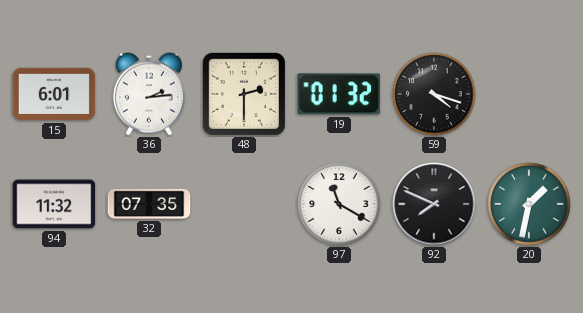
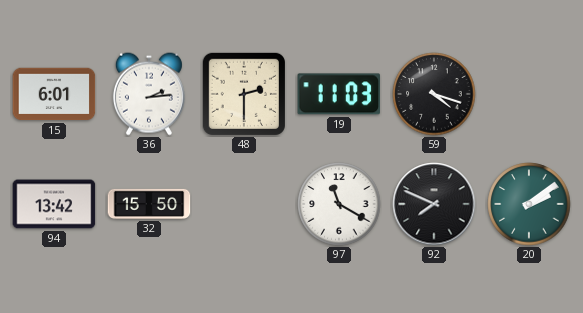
19: 01:32 -> 11:03
94: 11:32 -> 13:42
32: 07:35 -> 15:50
20: 1:32 -> 2:09
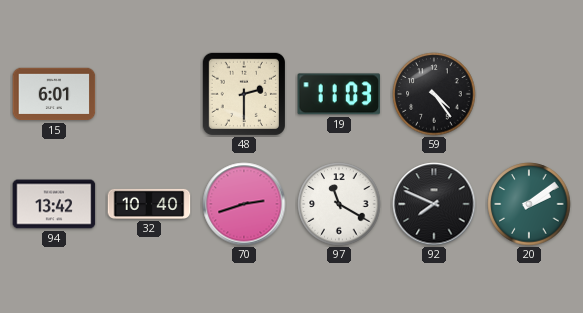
36: 2:14 -> none
59: 4:18 -> 4:24
32: 15:50 -> 10:40
70: none -> 2:42
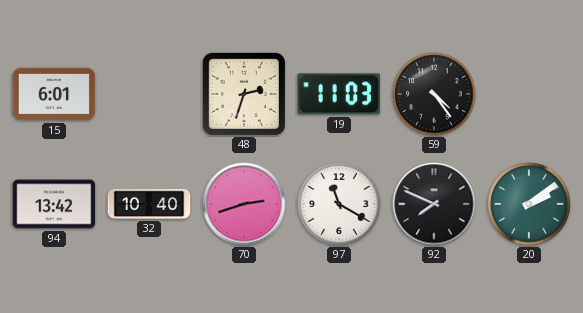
48: 2:30 -> 2:33
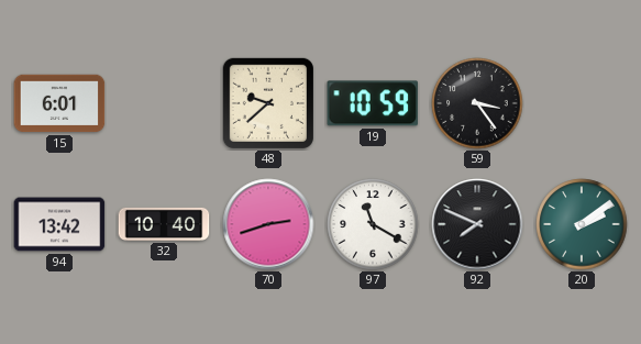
48: 2:33 -> 9:38
19: 11:03 -> 10:59
59: 4:24 -> 3:24
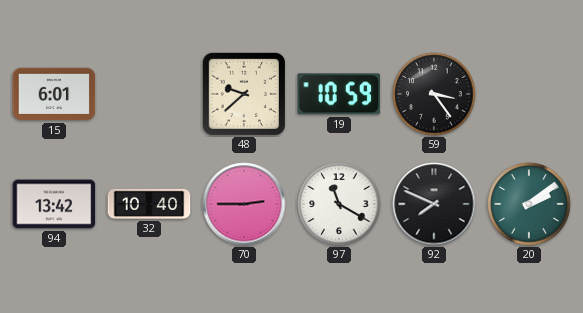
70: 2:42 -> 2:45
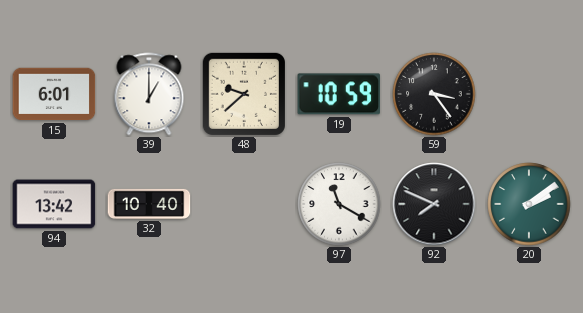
39: none -> 1:00
70: 2:45 -> none
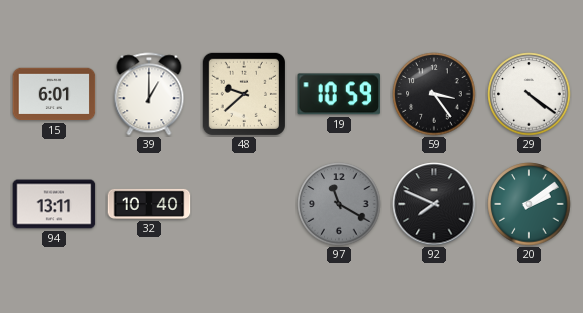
29: none -> 4:21
94: 13:42 -> 13:11
97 dial: white -> grey
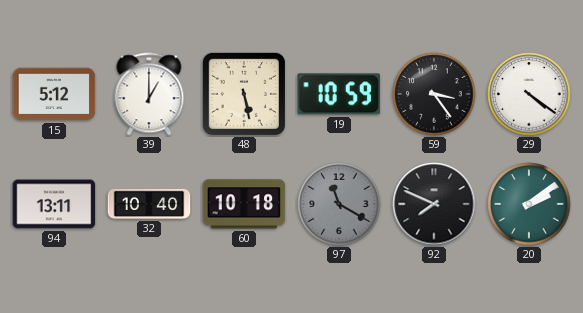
15: 6:01 -> 5:12
48: 9:38 -> 5:28
60: none -> 10:18
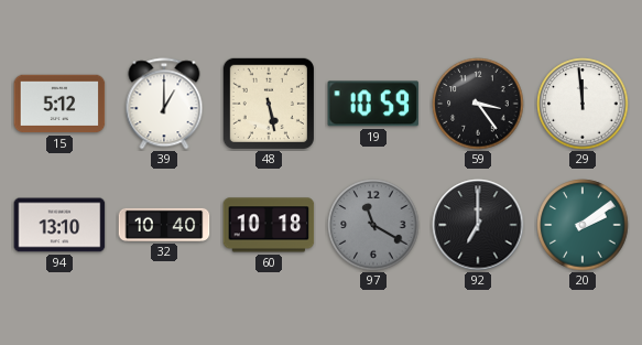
29: 4:21 -> 11:59
94: 13:11 -> 13:10
92: 7:49 -> 7:00
